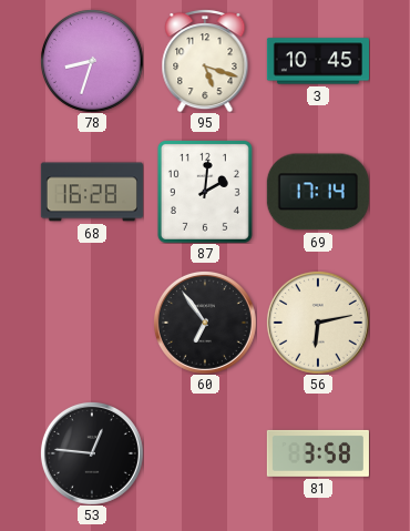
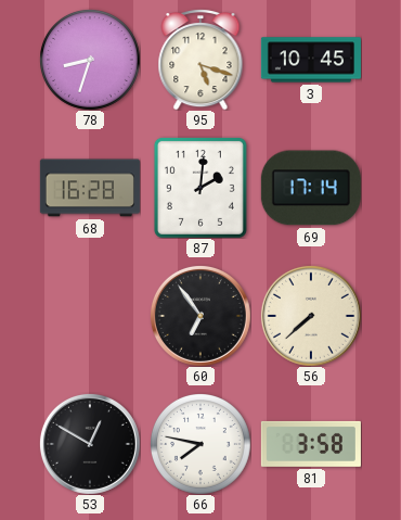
56: 6:13 -> 7:38
53: 12:46 -> 12:50
66: none -> 7:47
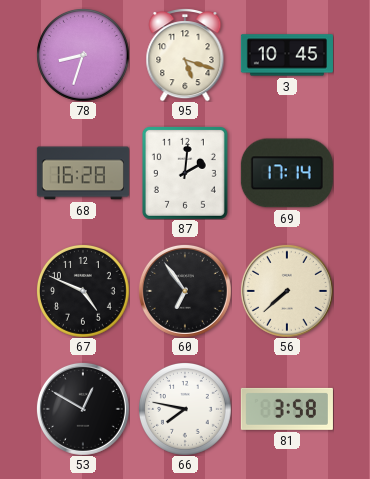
67: none -> 4:49
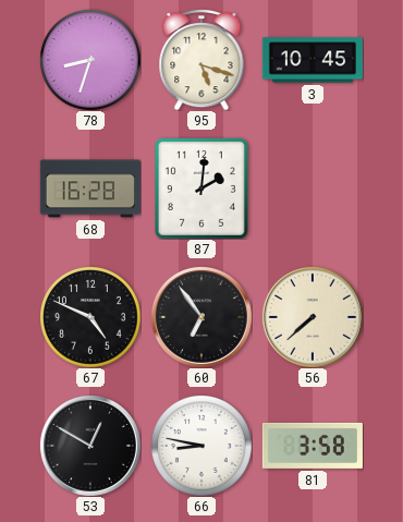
69: 17:14 -> none
66: 7:47 -> 8:47
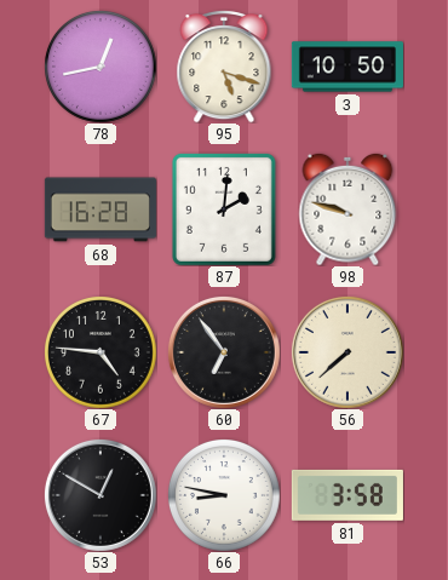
78: 8:33 -> 12:43
3: 10:45 -> 10:50
98: none -> 9:48
67: 4:49 -> 4:46
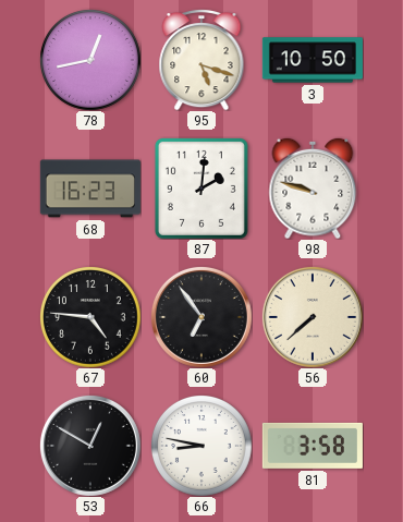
68: 16:28 -> 16:23
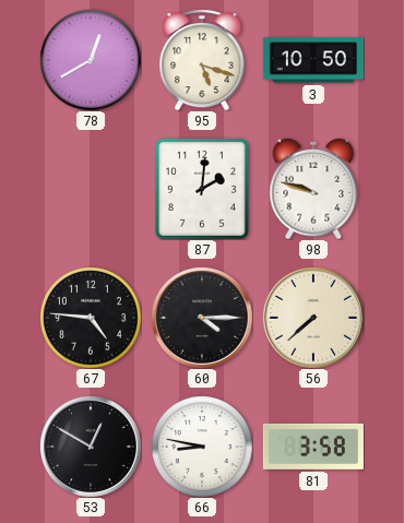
78: 12:43 -> 12:40
68: 16:23 -> none
60: 6:54 -> 4:15
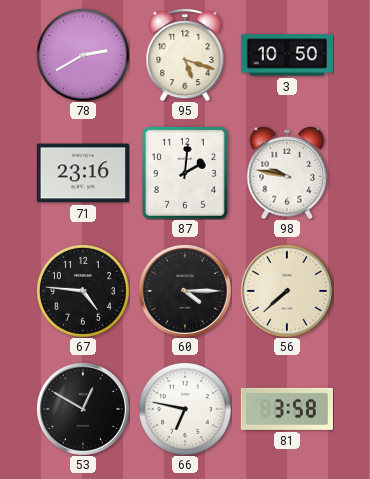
78: 12:40 -> 2:40
71: none -> 23:16
98: 9:48 -> 9:47
66: 8:47 -> 6:47
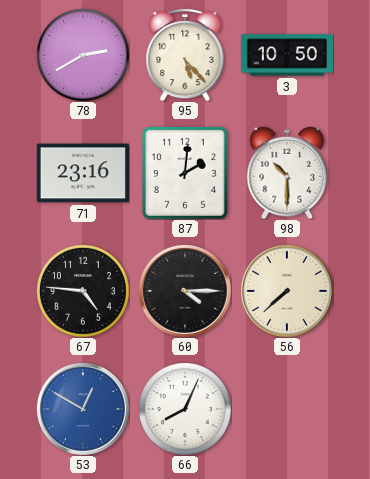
95: 5:18 -> 5:23
98: 9:47 -> 10:30
53 dial: black -> blue
66: 6:47 -> 8:04
81: 3:58 -> none
